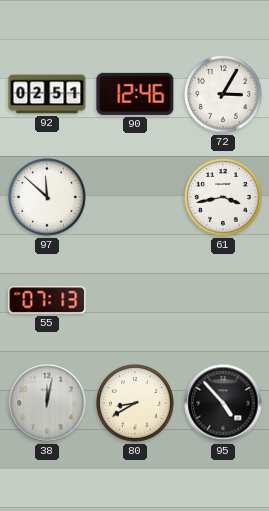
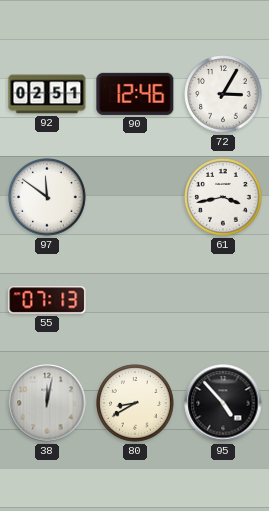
97: 11:52 -> 11:51
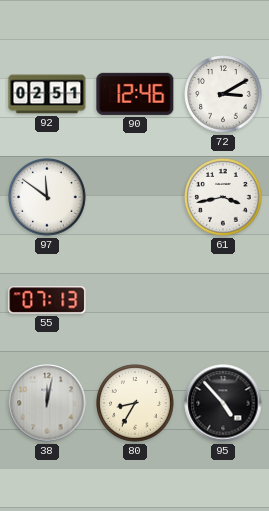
72: 3:05 -> 3:10
80: 8:40 -> 8:35
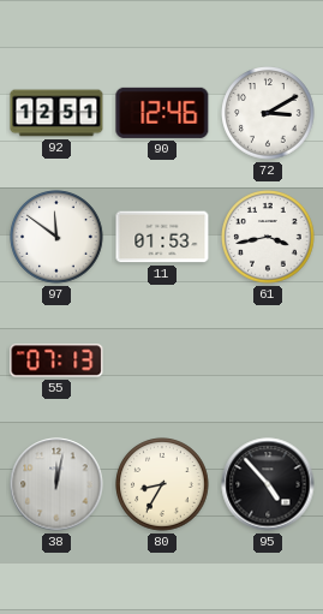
92: 02:51 -> 12:51
11: none -> 01:53
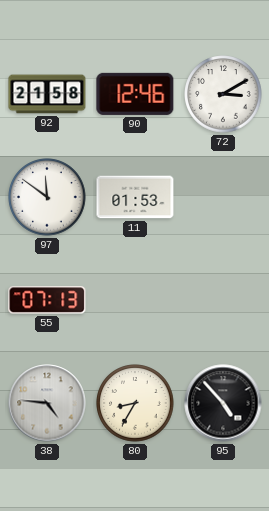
92: 12:51 -> 21:58
61: 3:43 -> none
38: 12:02 -> 4:46
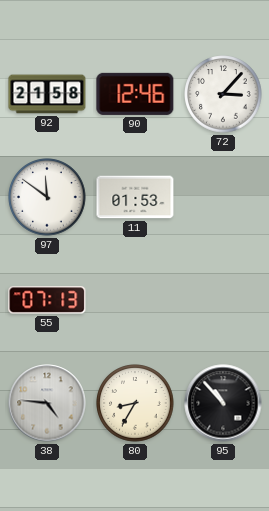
72: 3:10 -> 3:07
95: 4:53 -> 10:53
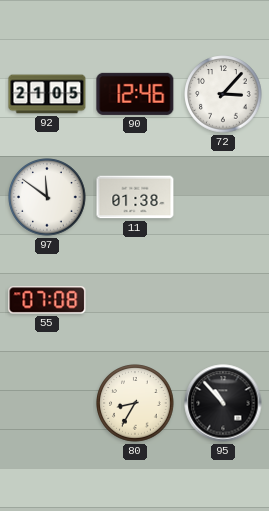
92: 21:58 -> 21:05
11: 01:53 -> 01:38
55: 07:13 -> 07:08
38: 4:46 -> none
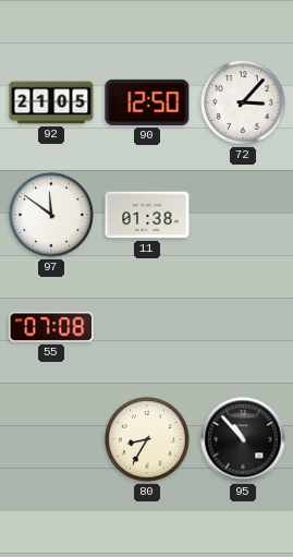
90: 12:46 -> 12:50
